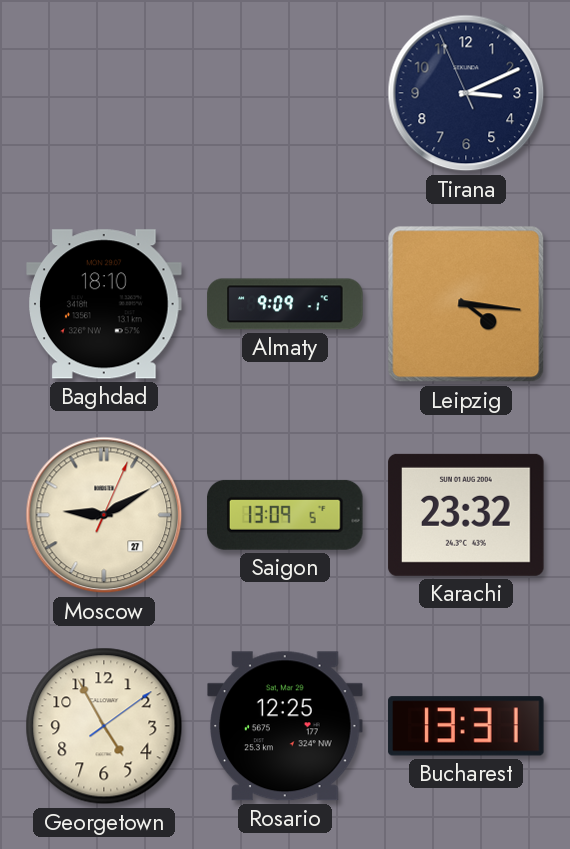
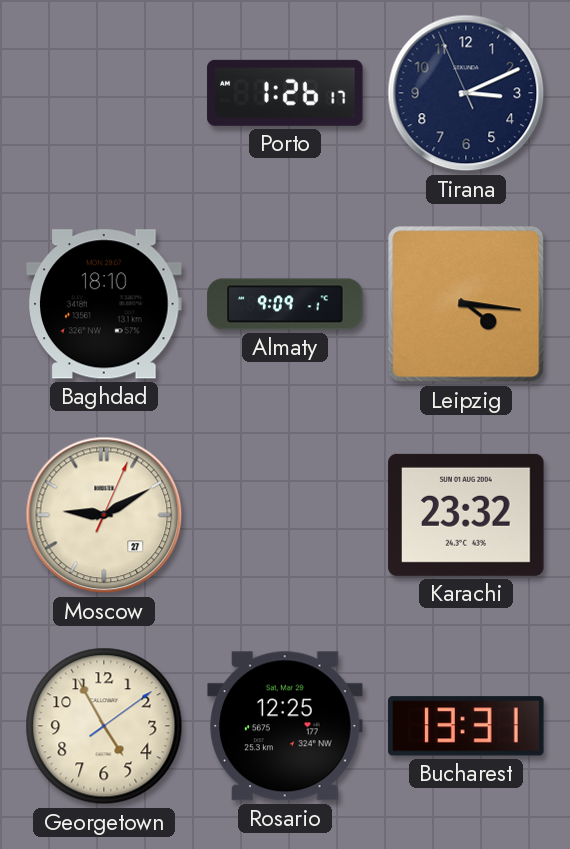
Porto: none -> 1:26
Saigon: 13:09 -> none
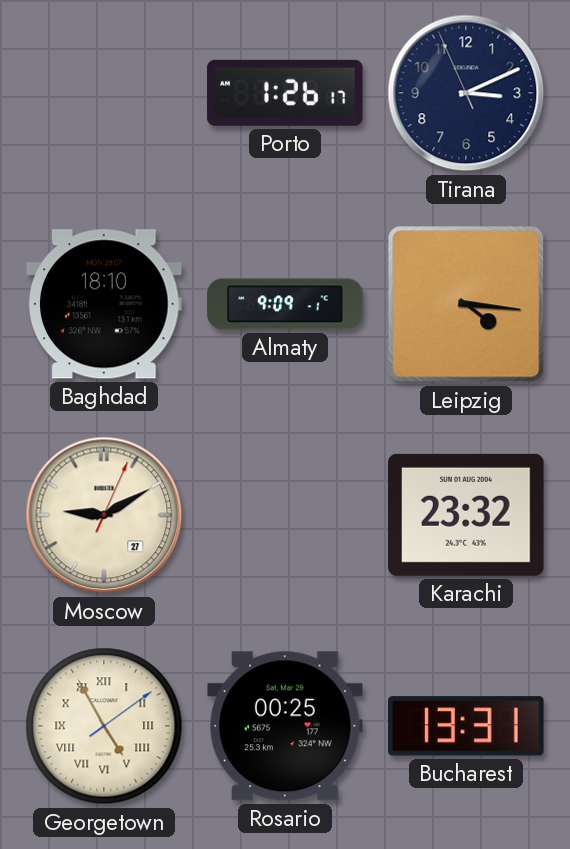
Georgetown numerals: Arabic -> Roman
Rosario: 12:25 -> 00:25
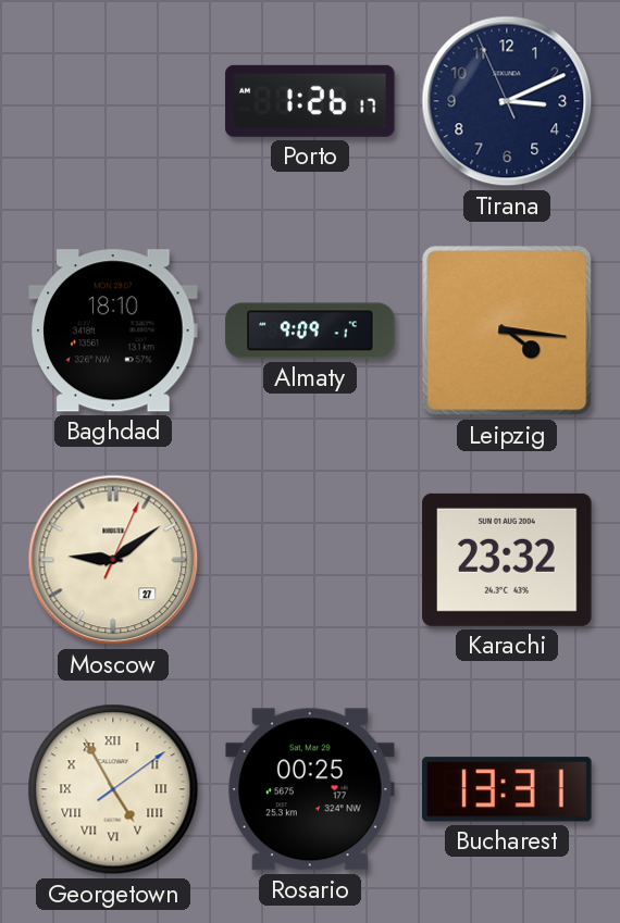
Moscow: 9:10 -> 9:09
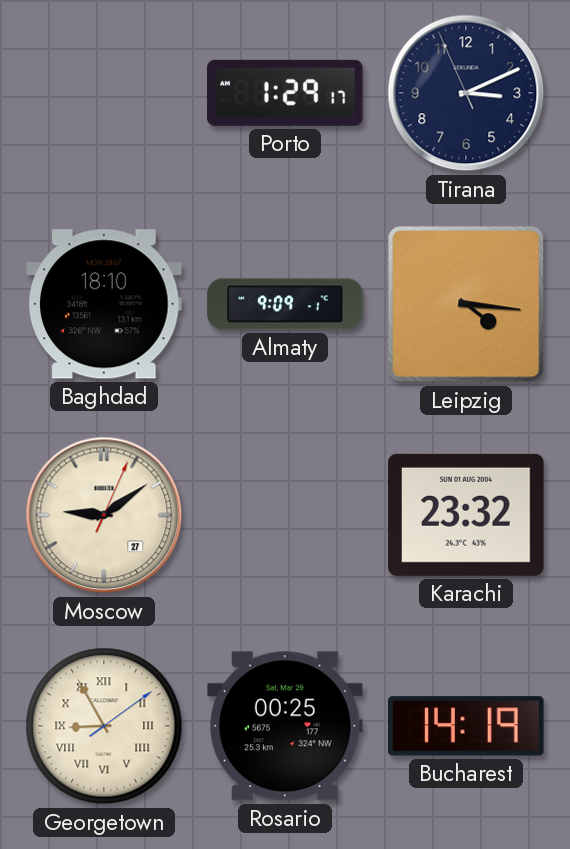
Porto: 1:26 -> 1:29
Georgetown: 4:55 -> 8:55
Bucharest: 13:31 -> 14:19
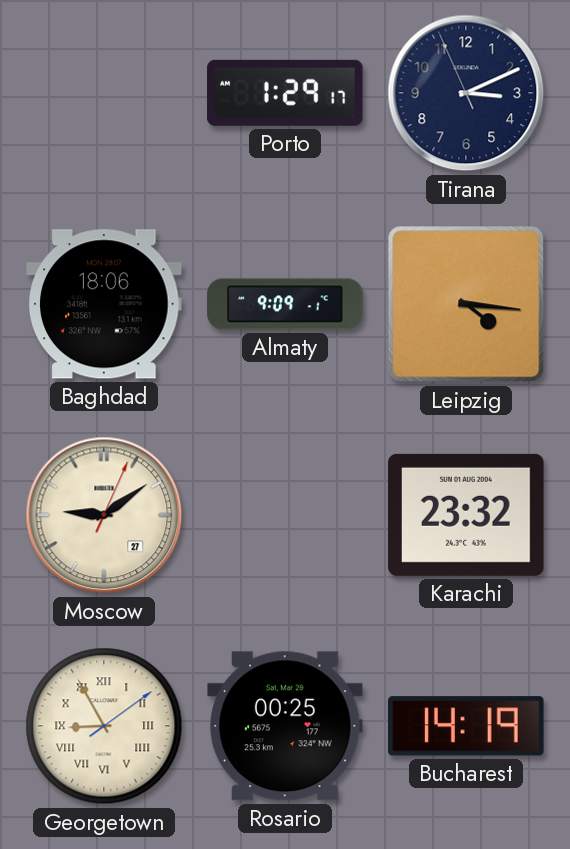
Baghdad: 18:10 -> 18:06
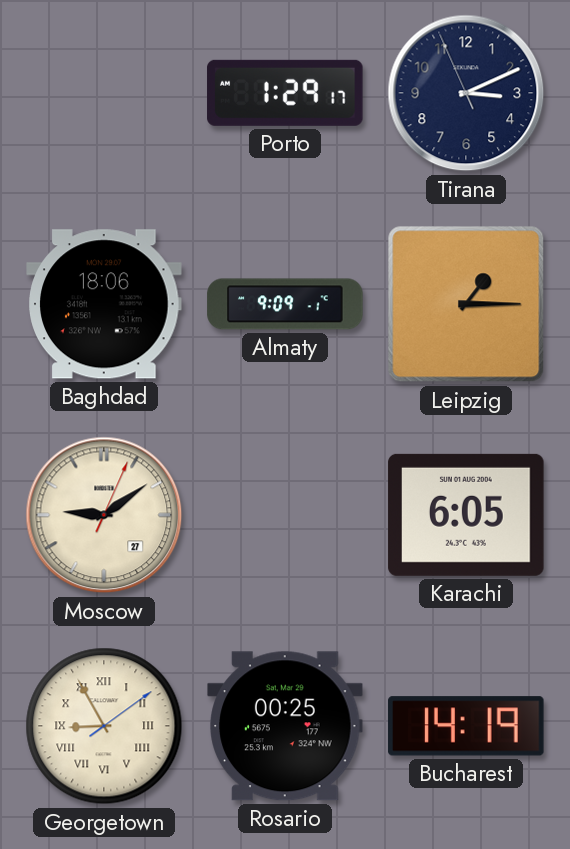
Leipzig: 4:16 -> 1:15
Karachi: 23:32 -> 6:05
